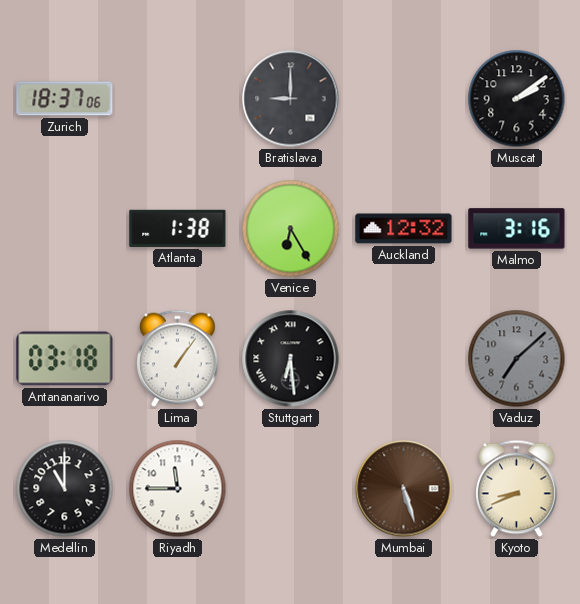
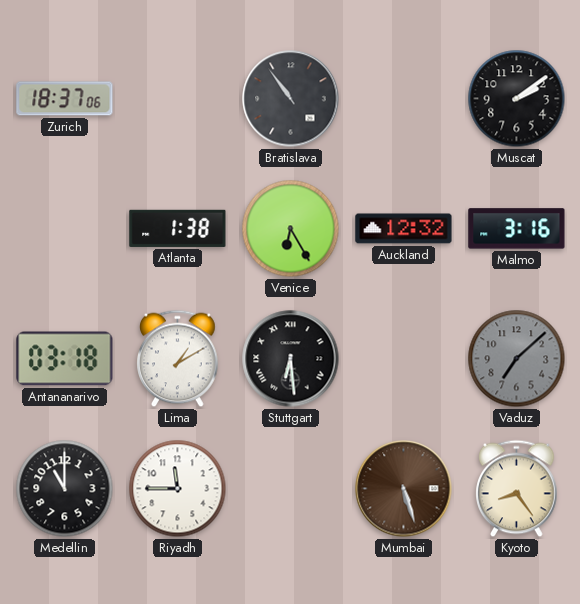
Bratislava: 9:00 -> 10:54
Lima: 1:06 -> 1:10
Kyoto: 8:41 -> 8:24
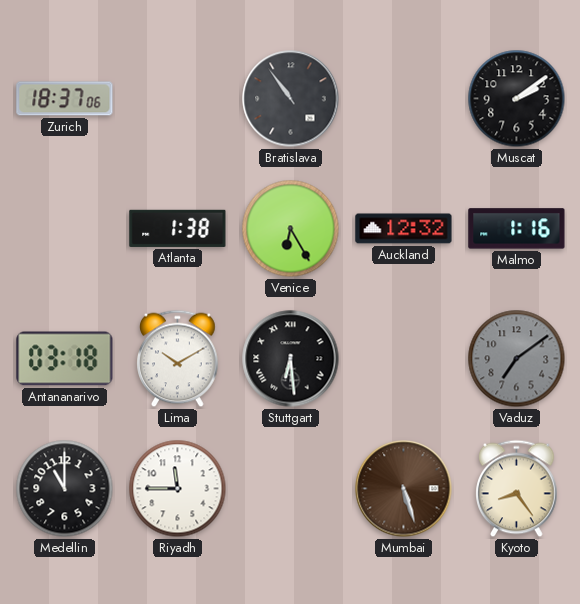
Malmo: 3:16 -> 1:16
Lima: 1:10 -> 10:10
Vaduz: 7:08 -> 7:09
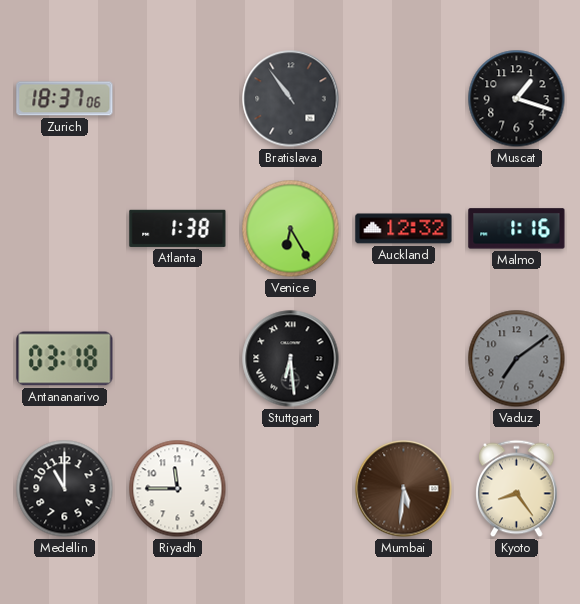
Muscat: 2:09 -> 1:18
Lima: 10:10 -> none
Mumbai: 5:27 -> 5:31
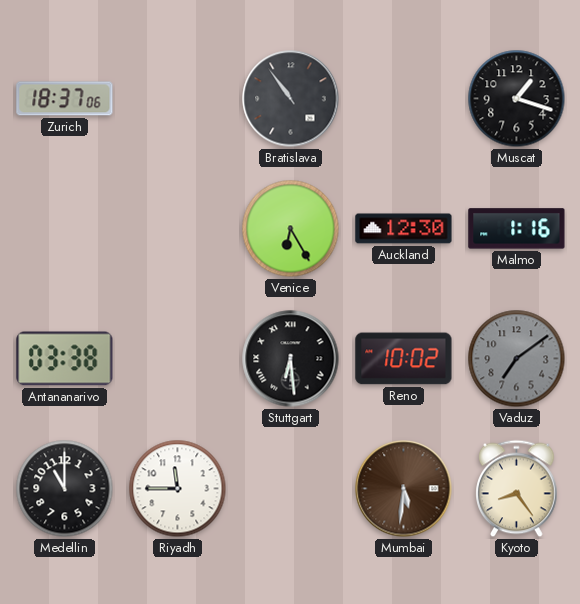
Atlanta: 1:38 -> none
Auckland: 12:32 -> 12:30
Antananarivo: 03:18 -> 03:38
Reno: none -> 10:02
